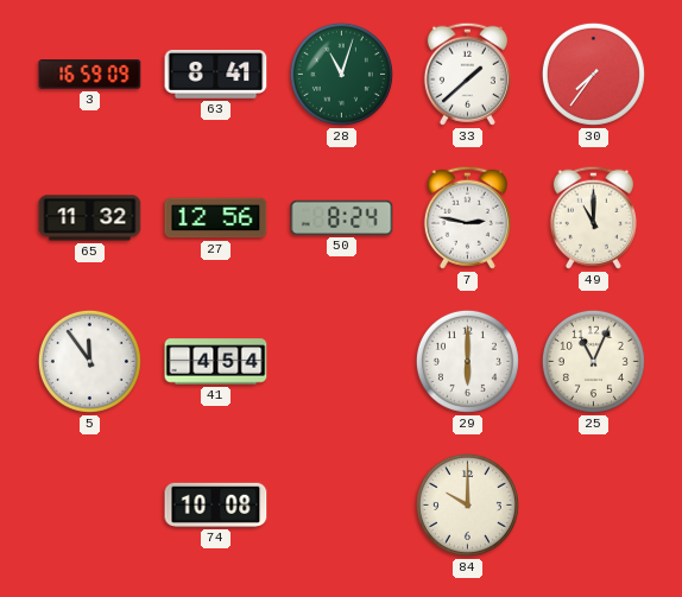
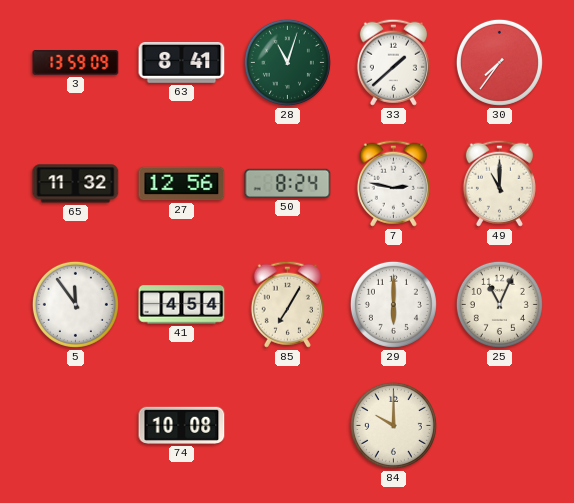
3: 16:59 -> 13:59
85: none -> 7:05
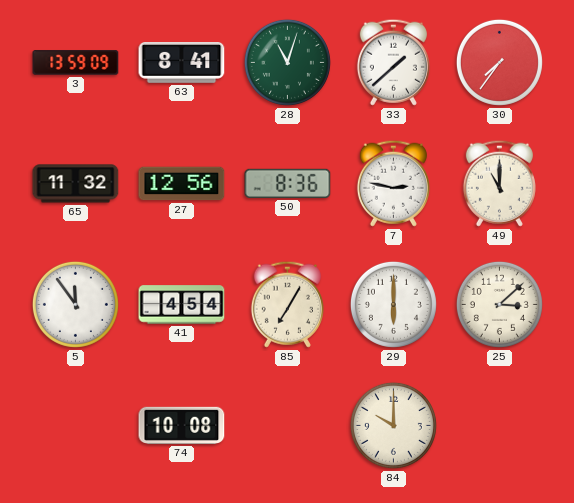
50: 8:24 -> 8:36
25: 11:04 -> 3:08
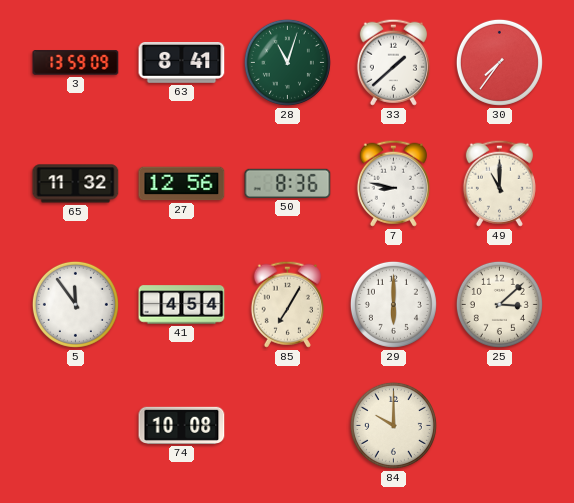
7: 2:47 -> 8:47
